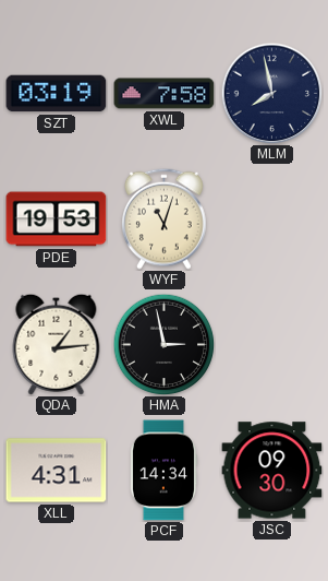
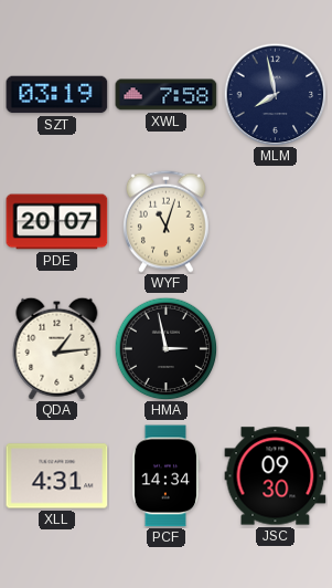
PDE: 19:53 -> 20:07
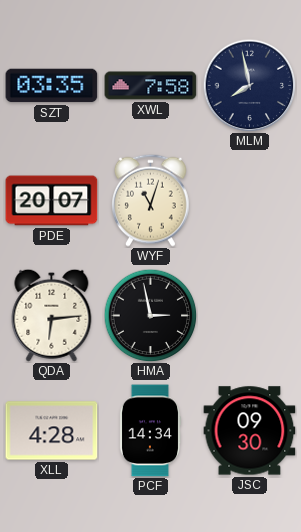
SZT: 03:19 -> 03:35
QDA: 1:14 -> 6:14
XLL: 4:31 -> 4:28
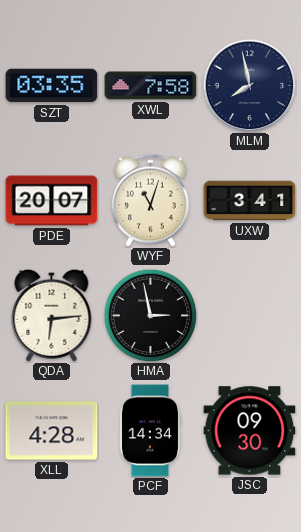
UXW: none -> 3:41
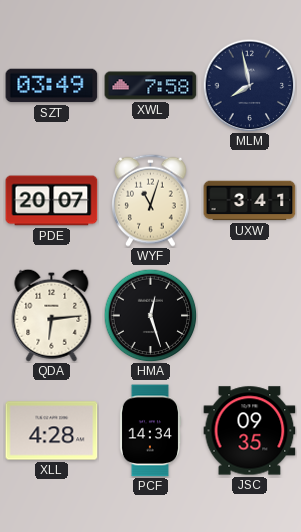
SZT: 03:35 -> 03:49
HMA: 2:58 -> 12:27
JSC: 09:30 -> 09:35
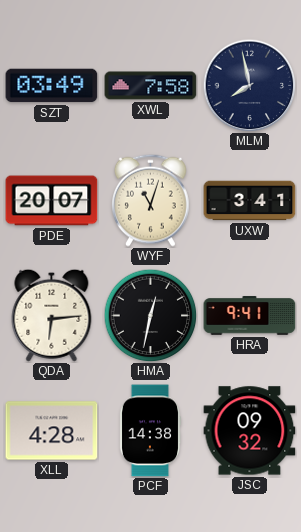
HMA: 12:27 -> 12:32
HRA: none -> 9:41
PCF: 14:34 -> 14:38
JSC: 09:35 -> 09:32
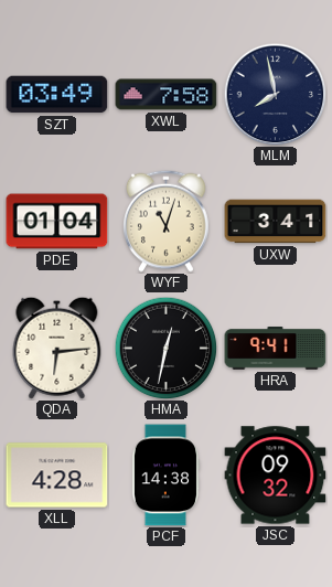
PDE: 20:07 -> 01:04
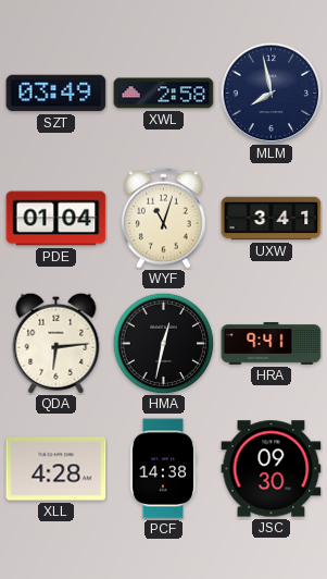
XWL: 7:58 -> 2:58
JSC: 09:32 -> 09:30
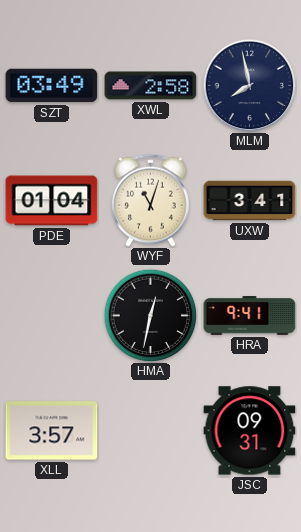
QDA: 6:14 -> none
XLL: 4:28 -> 3:57
PCF: 14:38 -> none
JSC: 09:30 -> 09:31
